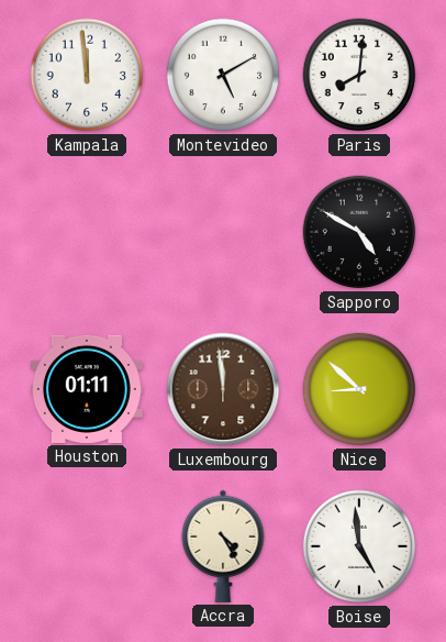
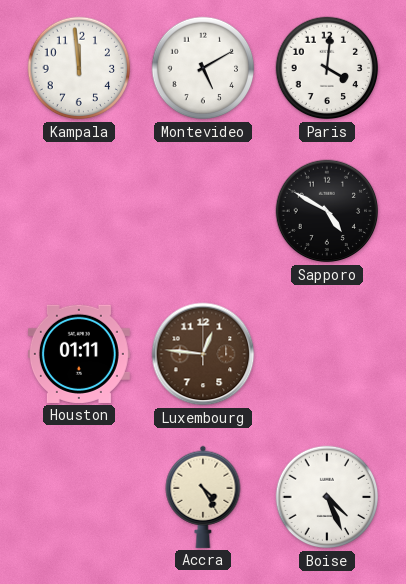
Paris: 8:01 -> 4:01
Luxembourg: 11:59 -> 12:46
Nice: 8:52 -> none
Boise: 4:59 -> 4:26
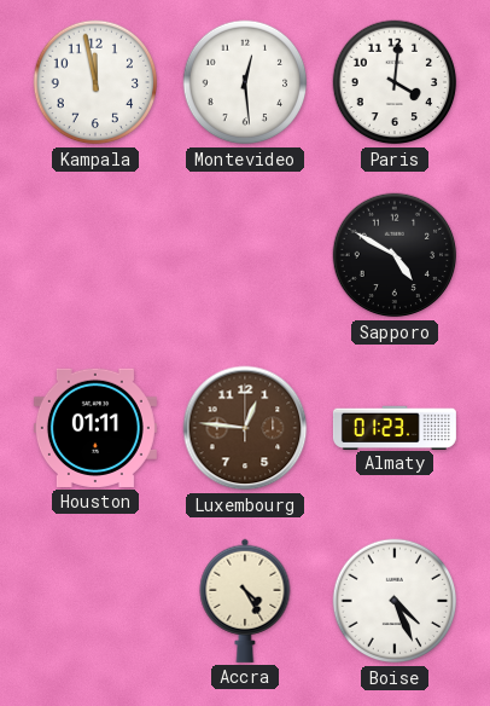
Kampala: 11:59 -> 11:58
Montevideo: 5:10 -> 12:29
Almaty: none -> 01:23
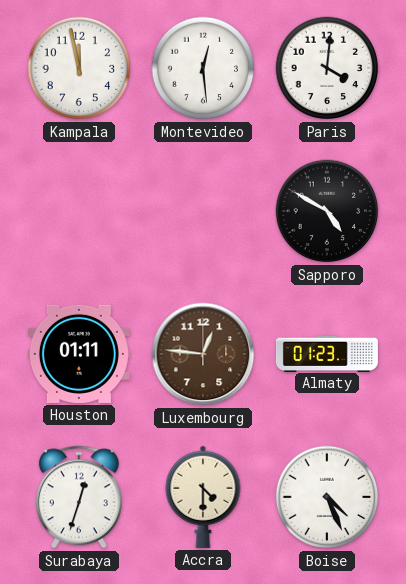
Surabaya: none -> 12:33
Accra: 4:25 -> 4:30
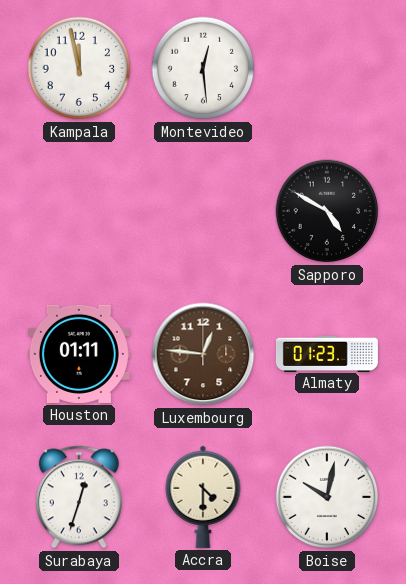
Paris: 4:01 -> none
Boise: 4:26 -> 10:02
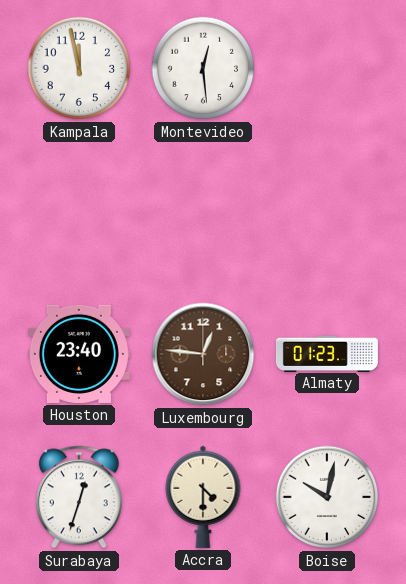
Sapporo: 4:50 -> none
Houston: 01:11 -> 23:40
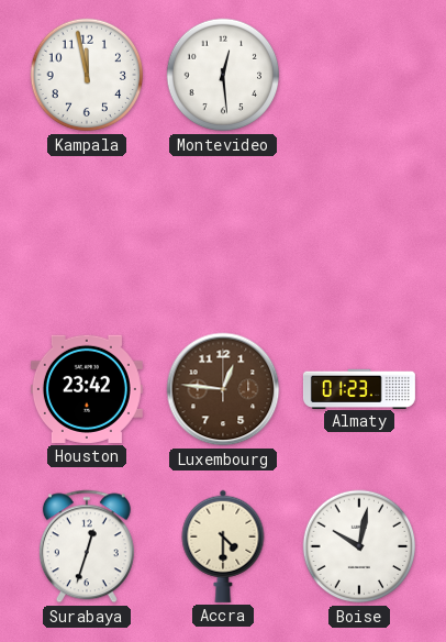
Houston: 23:40 -> 23:42
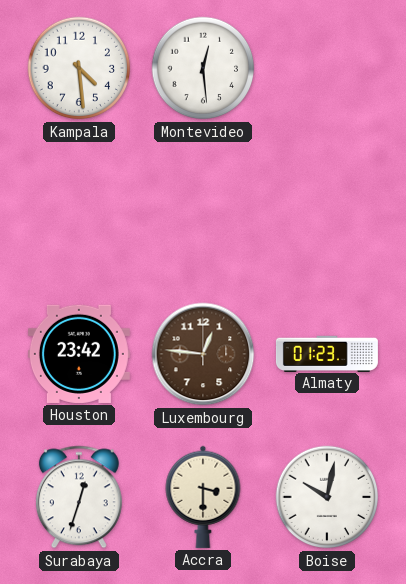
Kampala: 11:58 -> 4:29
Accra: 4:30 -> 3:30
